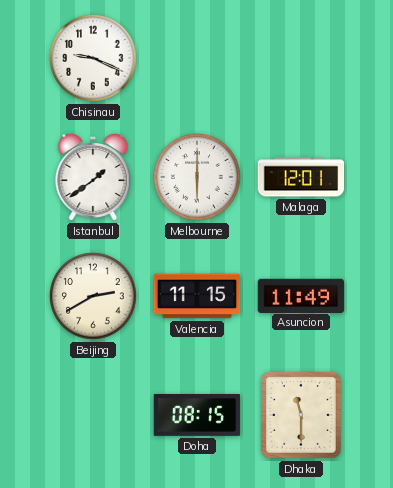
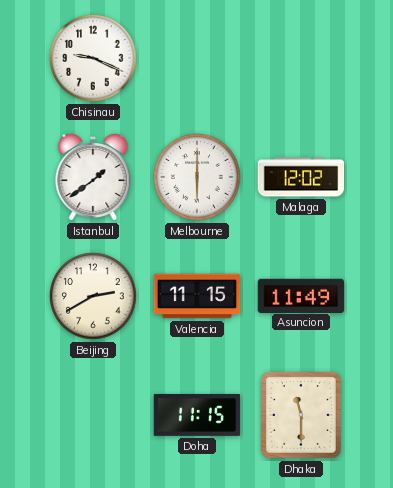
Malaga: 12:01 -> 12:02
Doha: 08:15 -> 11:15
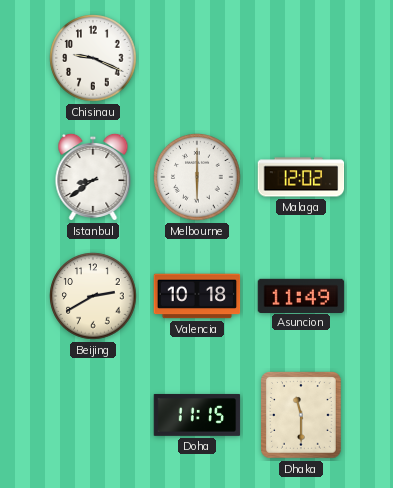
Istanbul: 1:39 -> 8:39
Valencia: 11:15 -> 10:18
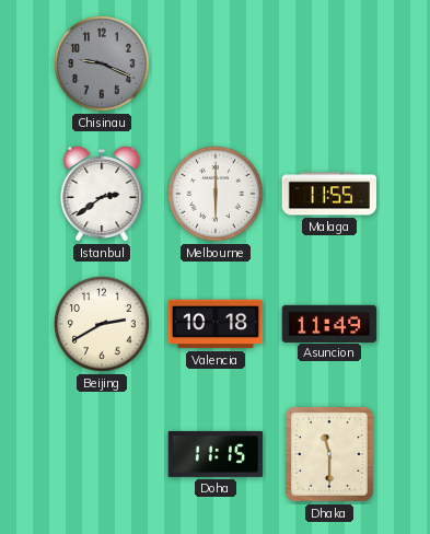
Chisinau dial: white -> grey
Istanbul: 8:39 -> 2:39
Malaga: 12:02 -> 11:55
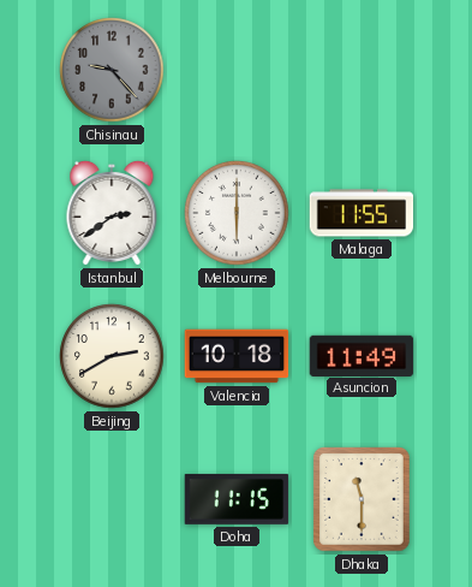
Chisinau: 9:19 -> 9:23
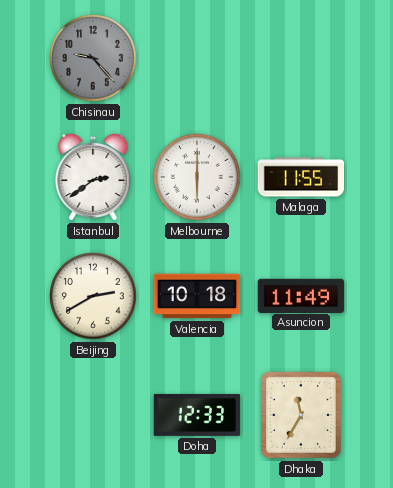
Doha: 11:15 -> 12:33
Dhaka: 11:30 -> 11:35
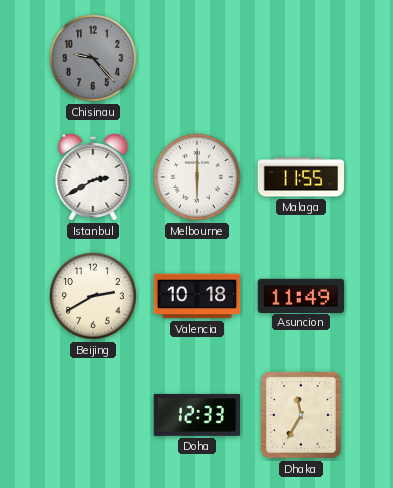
Istanbul: 2:39 -> 2:40
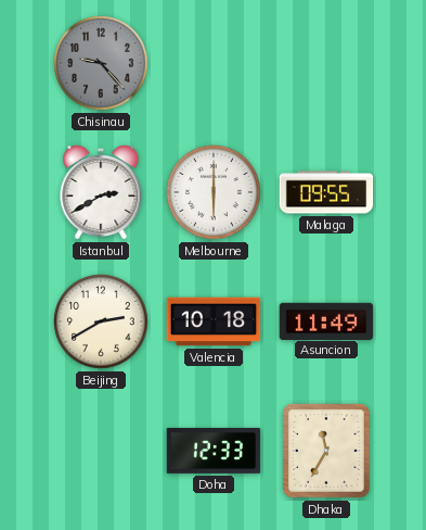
Malaga: 11:55 -> 09:55
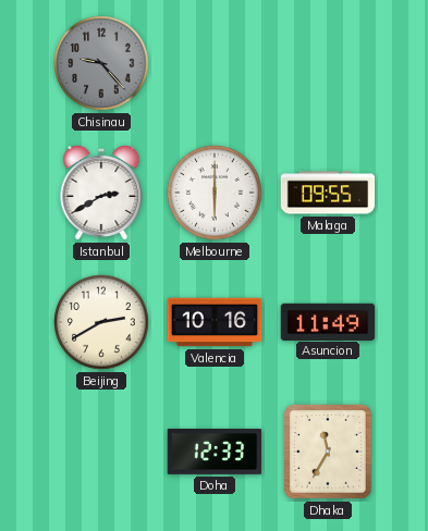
Valencia: 10:18 -> 10:16
